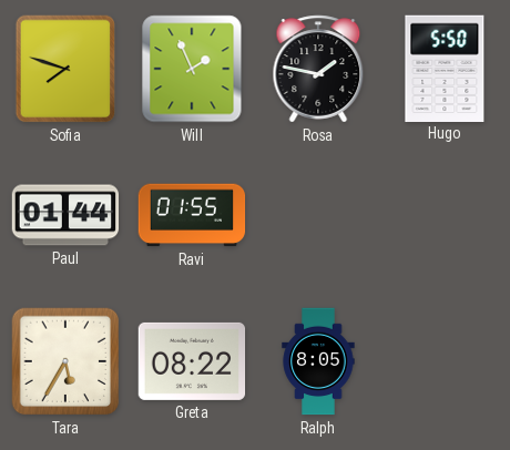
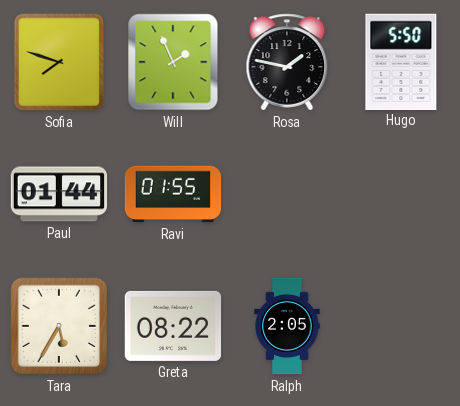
Ralph: 8:05 -> 2:05
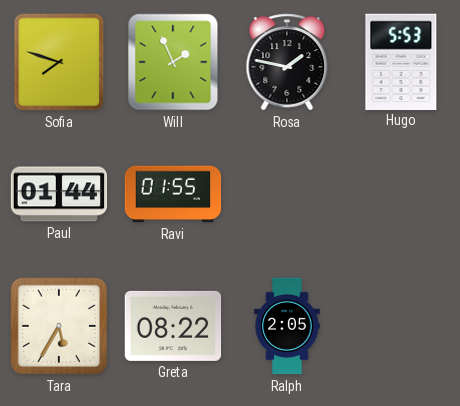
Hugo: 5:50 -> 5:53
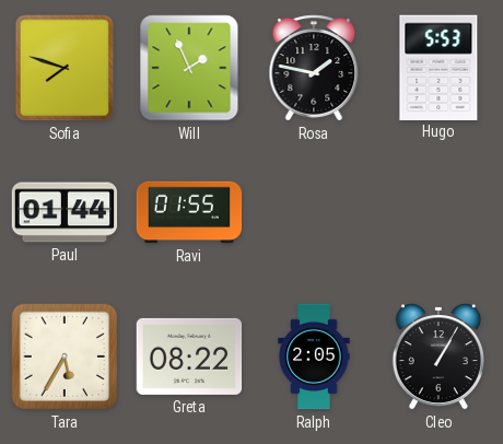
Cleo: none -> 1:05
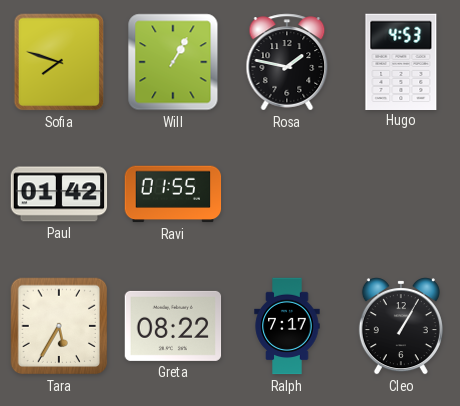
Will: 1:56 -> 1:05
Hugo: 5:53 -> 4:53
Paul: 01:44 -> 01:42
Ralph: 2:05 -> 7:17
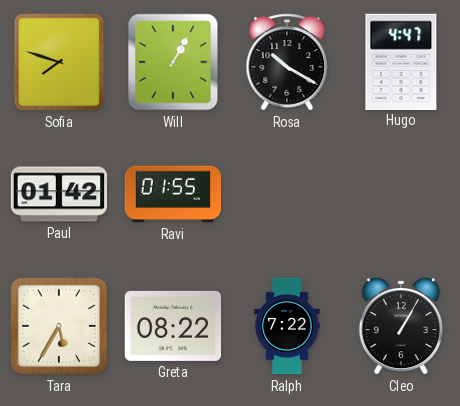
Rosa: 1:47 -> 10:20
Hugo: 4:53 -> 4:47
Ralph: 7:17 -> 7:22
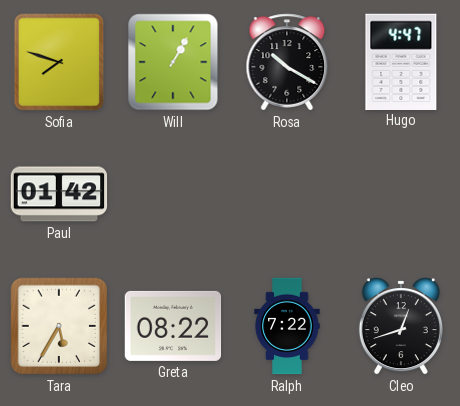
Ravi: 01:55 -> none
Cleo: 1:05 -> 12:42
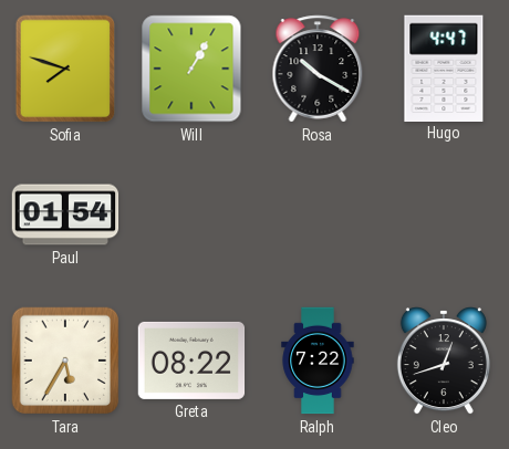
Paul: 01:42 -> 01:54
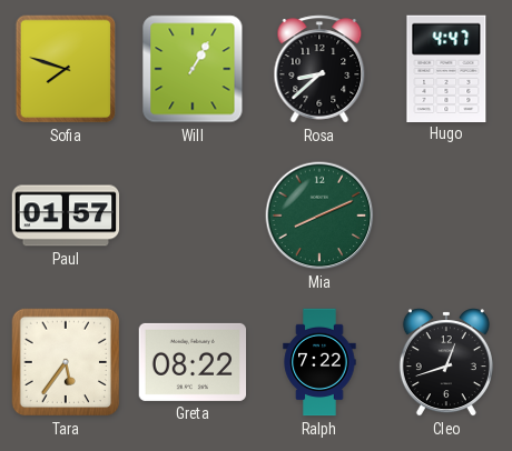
Rosa: 10:20 -> 8:38
Paul: 01:54 -> 01:57
Mia: none -> 8:11
Tara: 5:35 -> 5:36
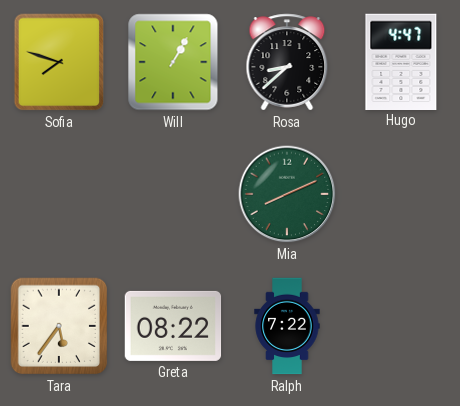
Paul: 01:57 -> none
Cleo: 12:42 -> none
